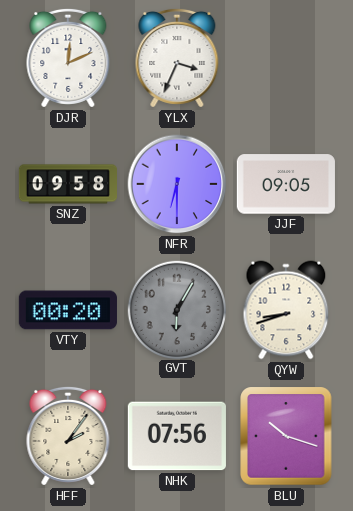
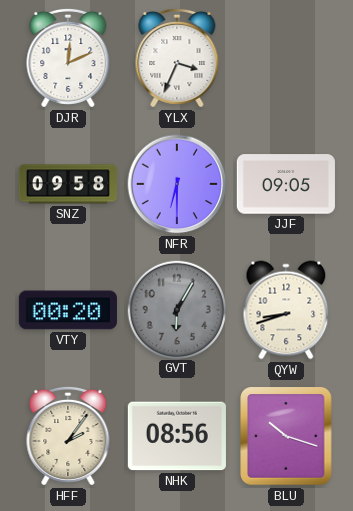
NHK: 07:56 -> 08:56
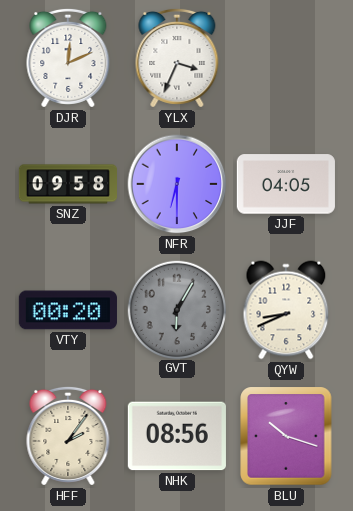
JJF: 09:05 -> 04:05
QYW: 8:42 -> 8:41
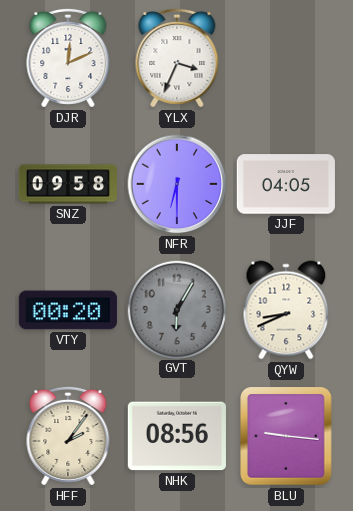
BLU: 10:18 -> 9:16
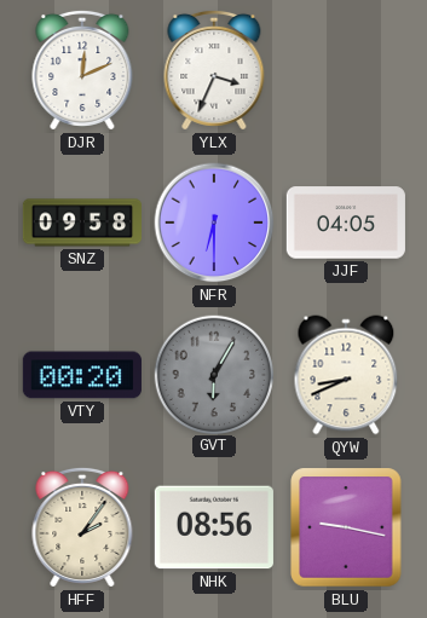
BLU: 9:16 -> 9:17
